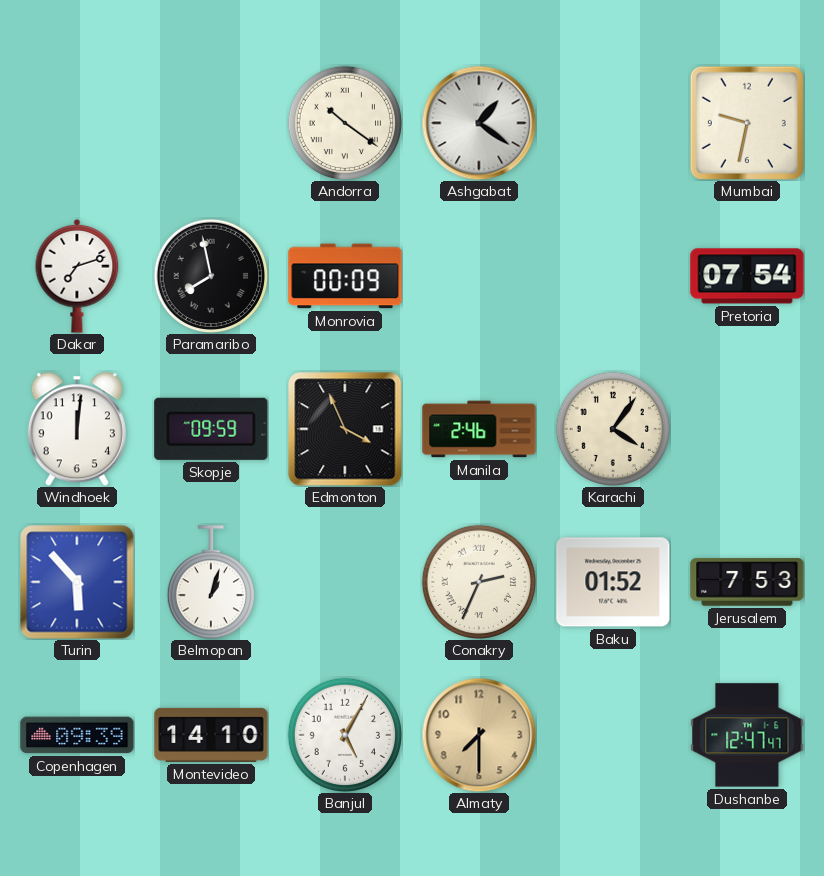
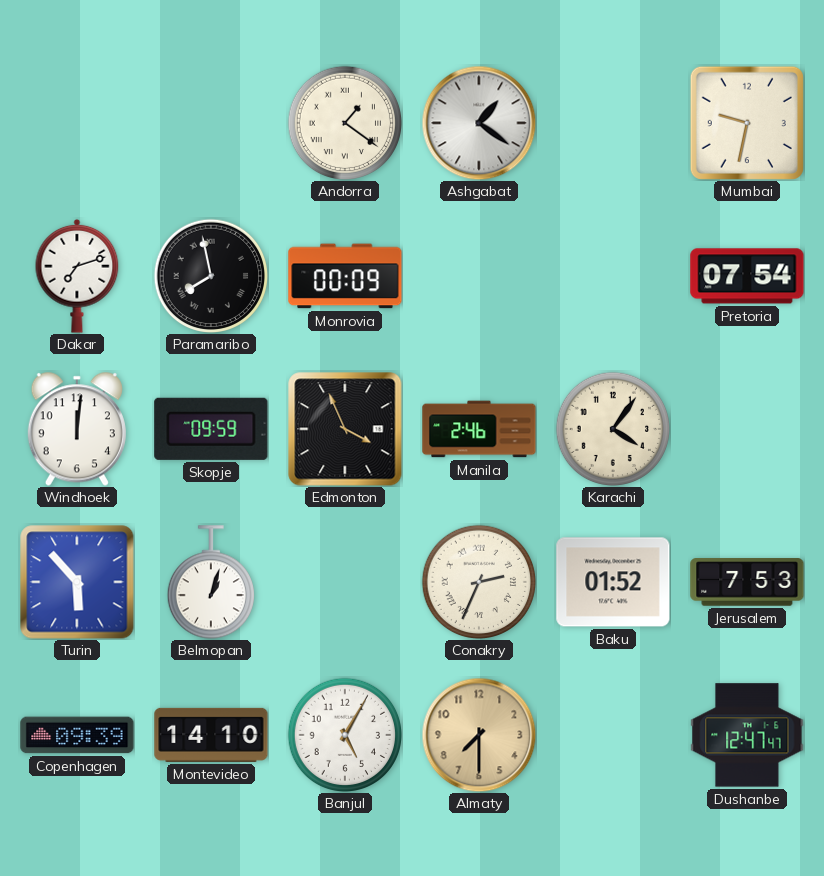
Andorra: 10:21 -> 1:21
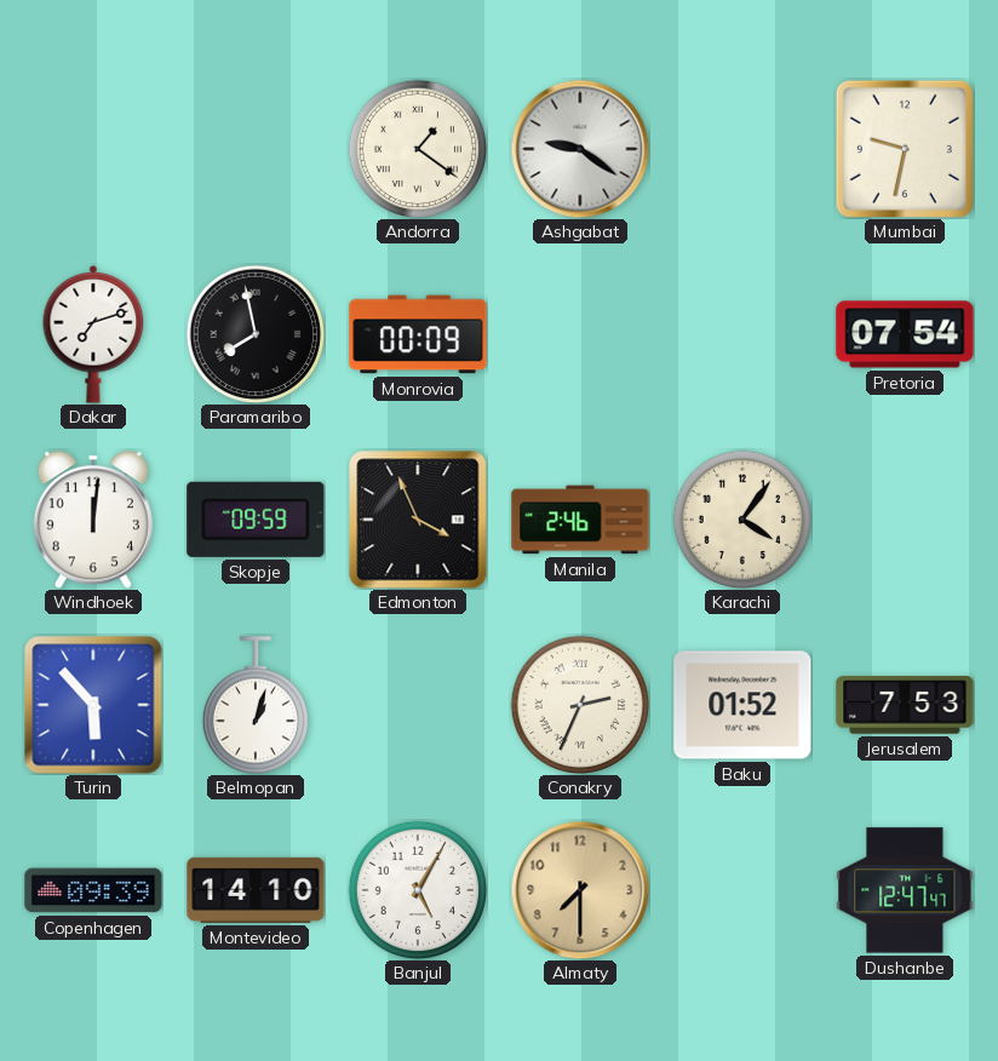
Ashgabat: 1:21 -> 9:21
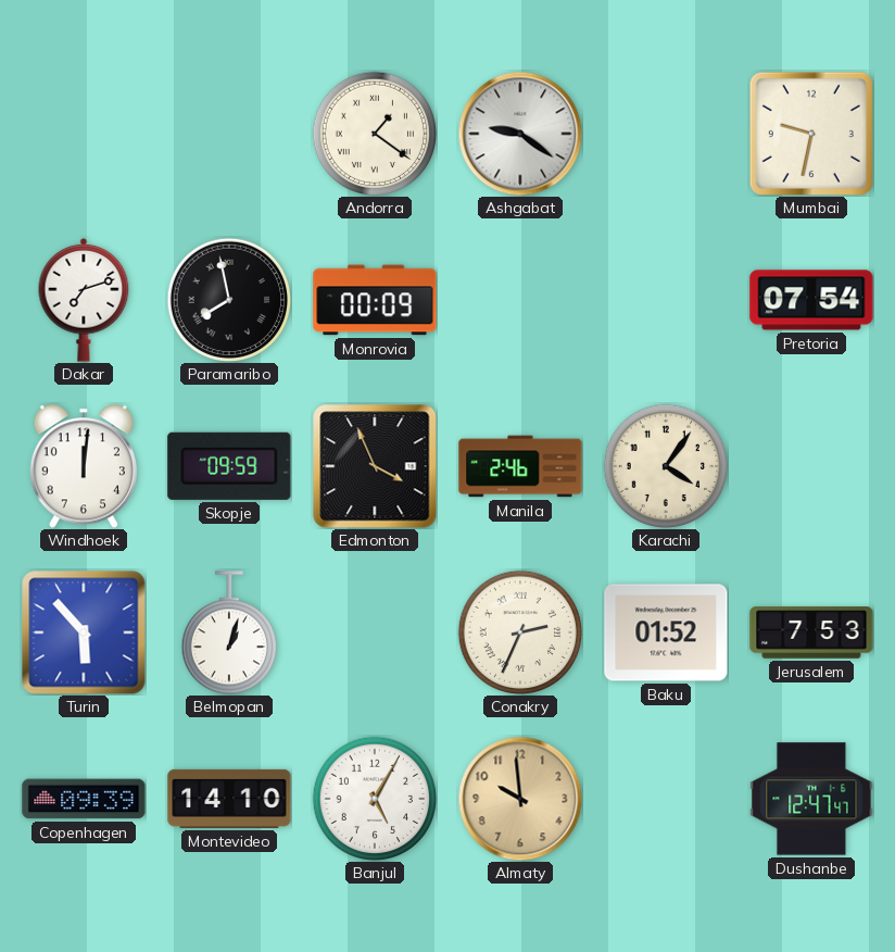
Almaty: 7:30 -> 9:59
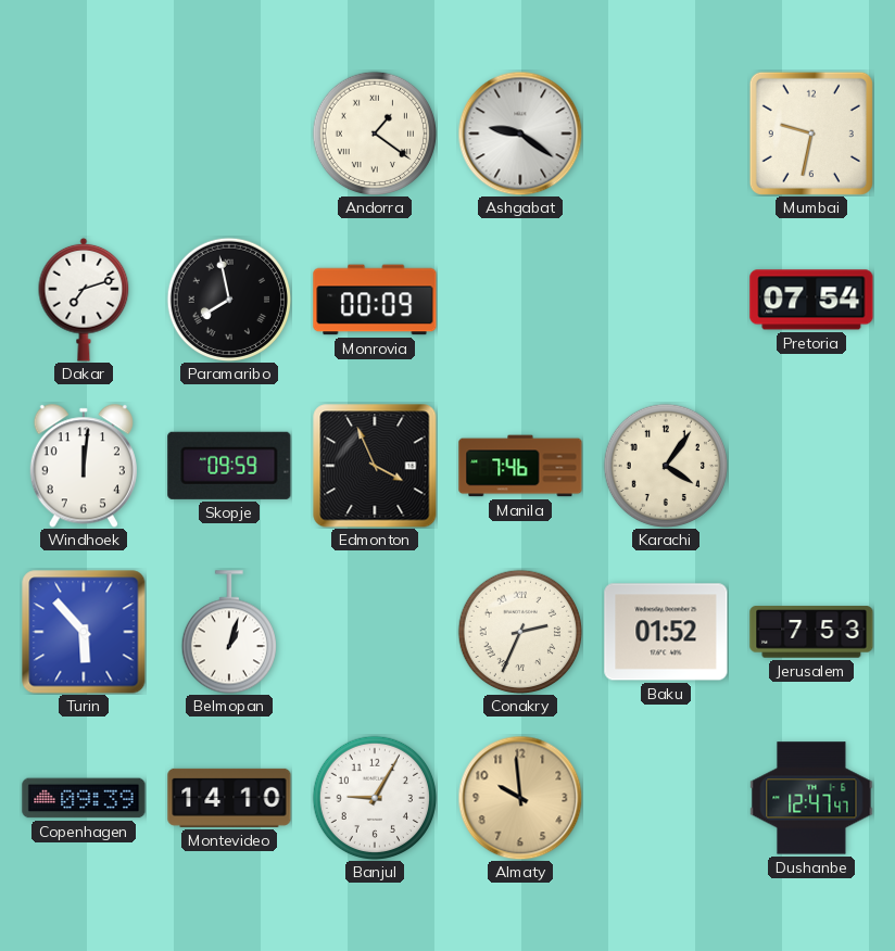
Manila: 2:46 -> 7:46
Banjul: 5:05 -> 9:05
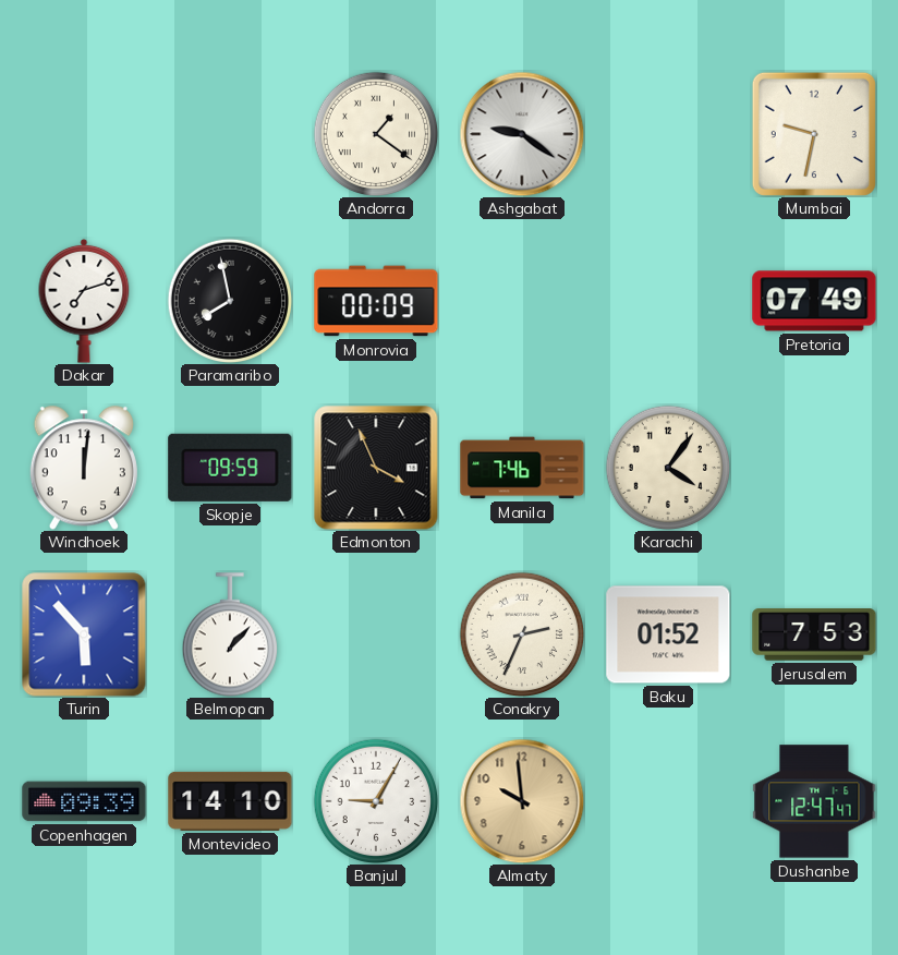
Pretoria: 07:54 -> 07:49
Belmopan: 1:03 -> 1:07
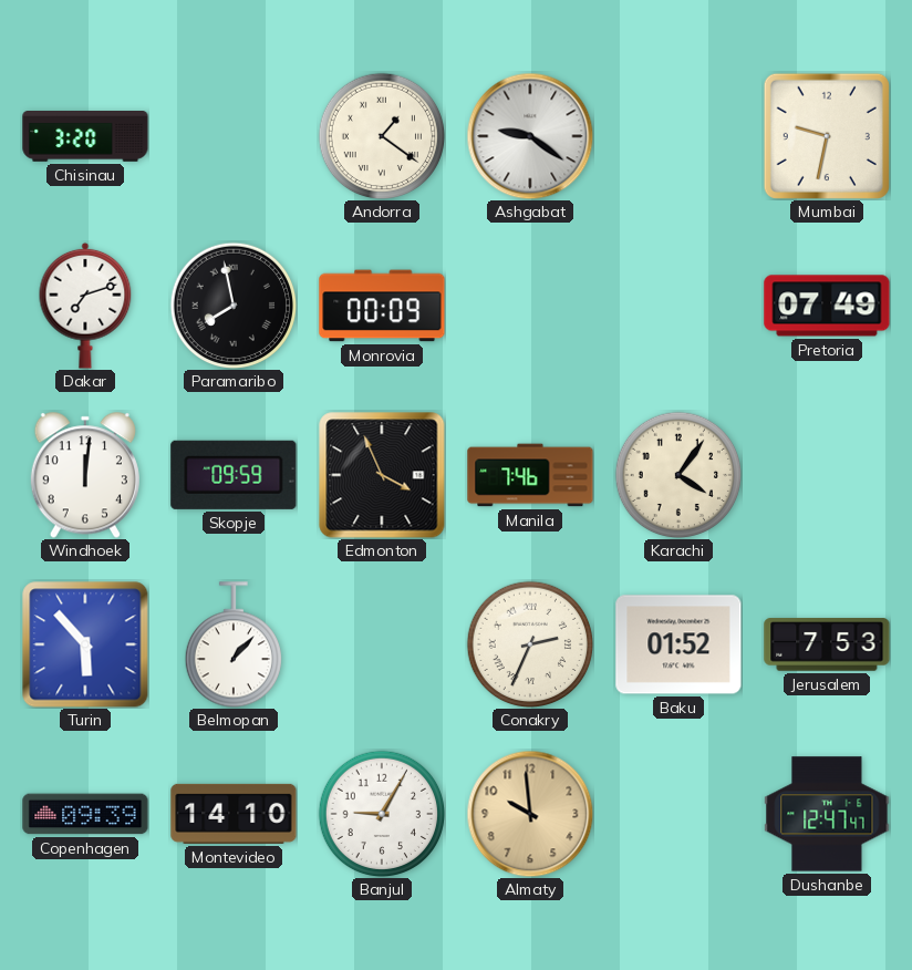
Chisinau: none -> 3:20
